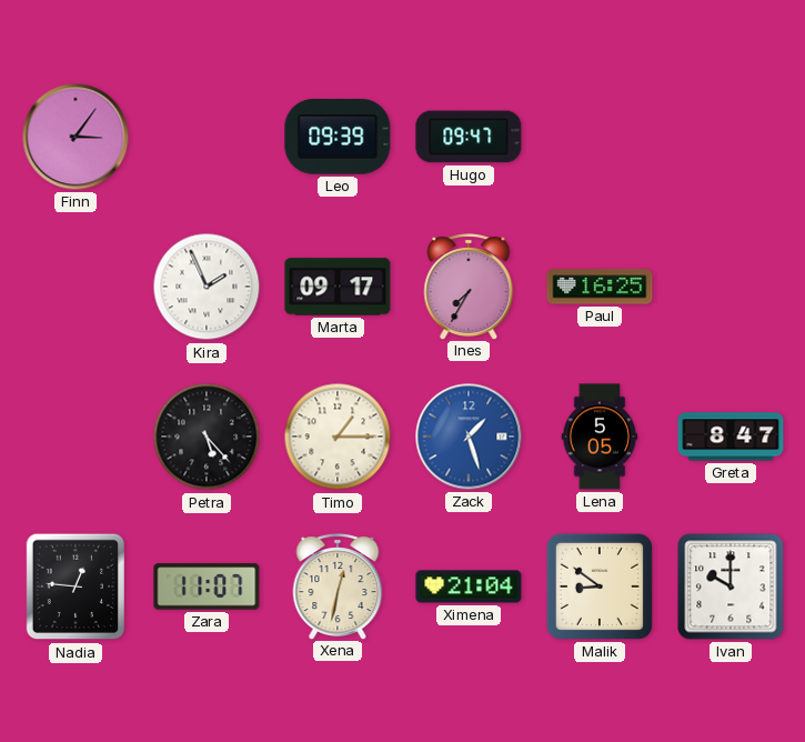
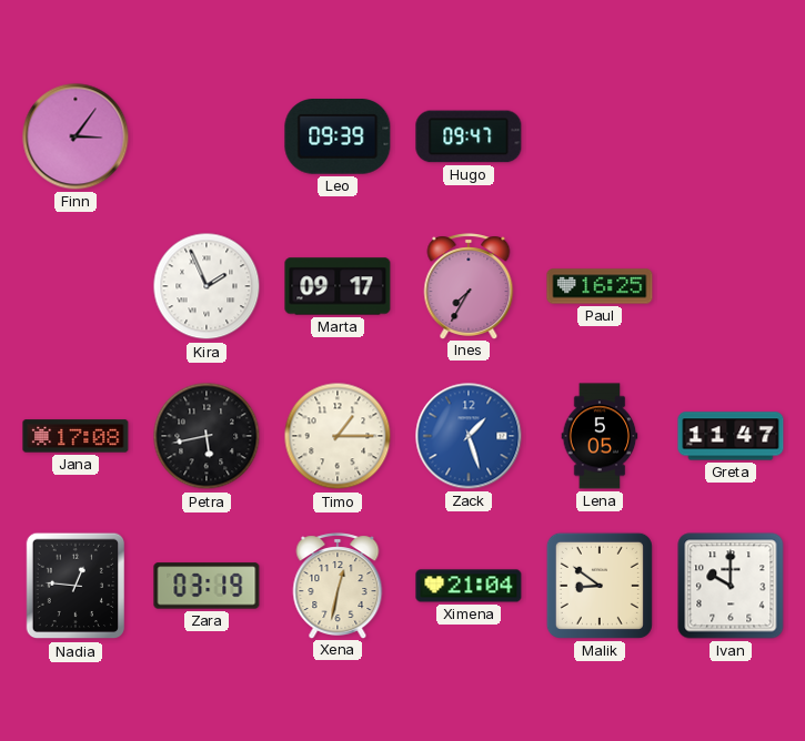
Jana: none -> 17:08
Petra: 5:23 -> 5:43
Greta: 8:47 -> 11:47
Zara: 11:07 -> 03:19
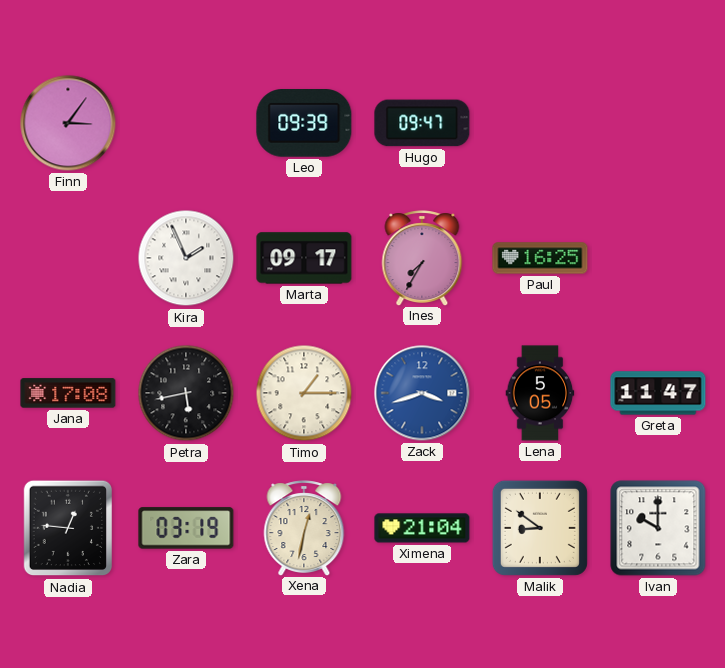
Zack: 1:27 -> 3:42
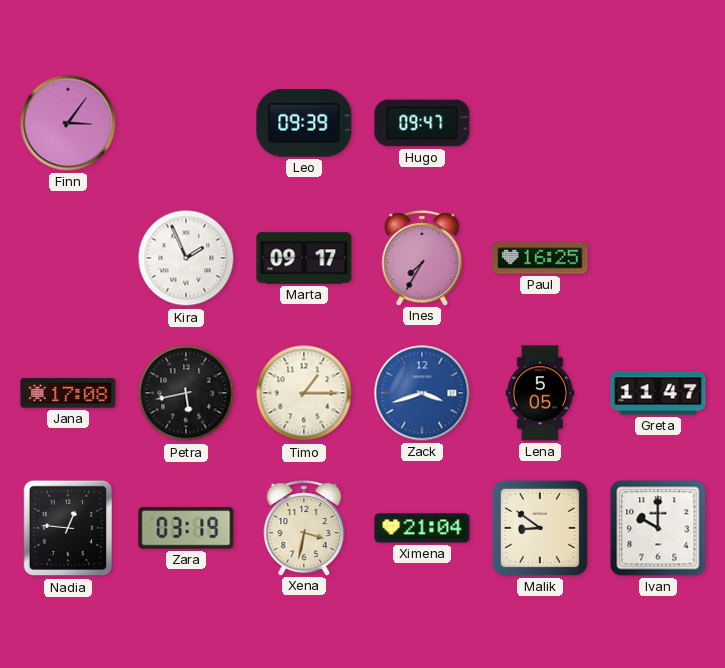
Xena: 12:32 -> 3:32
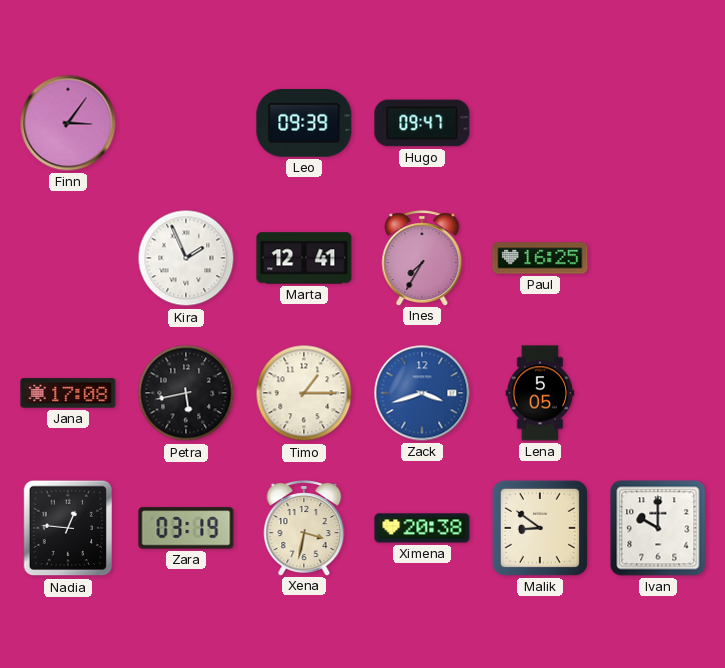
Marta: 09:17 -> 12:41
Greta: 11:47 -> none
Ximena: 21:04 -> 20:38
